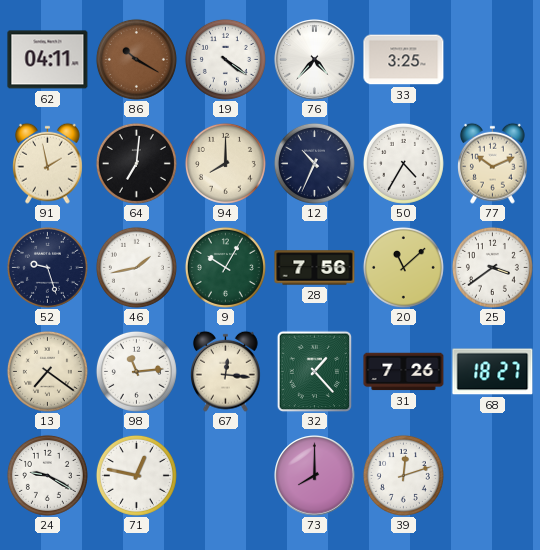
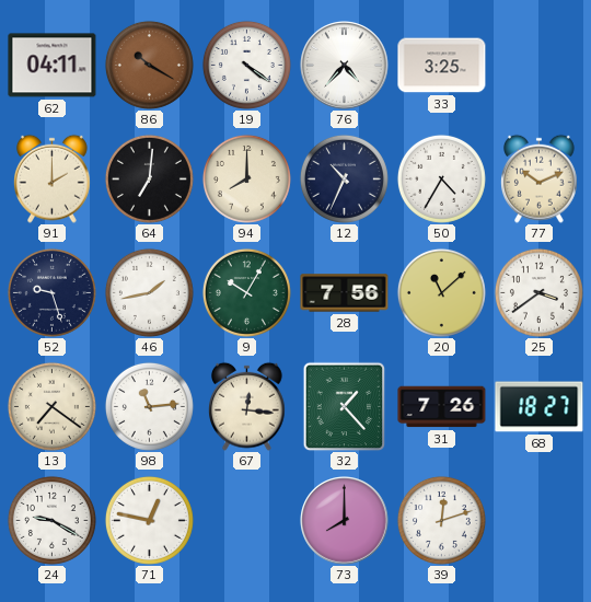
91: 1:58 -> 2:00
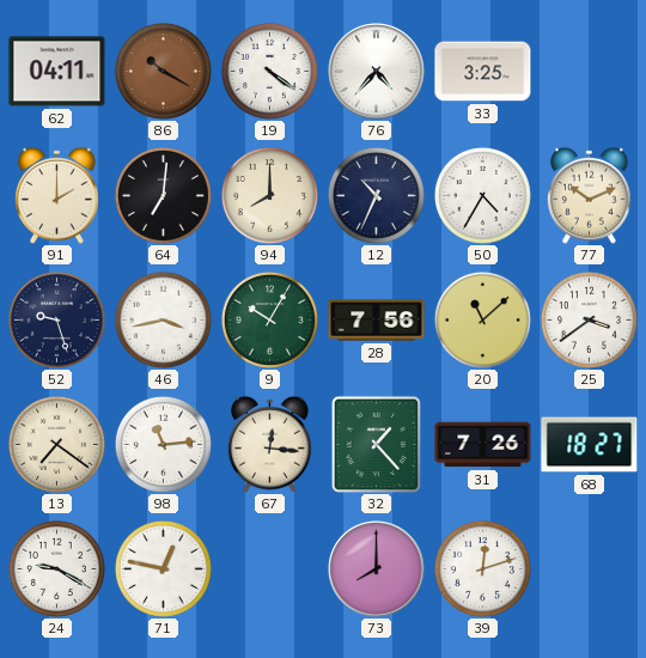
46: 1:43 -> 3:43
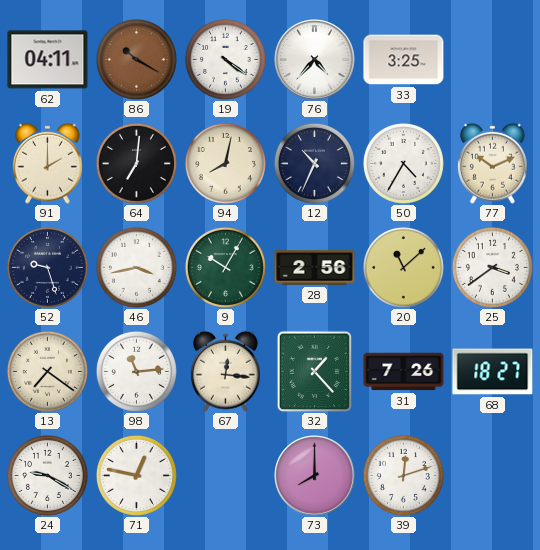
94: 8:00 -> 8:02
28: 7:56 -> 2:56
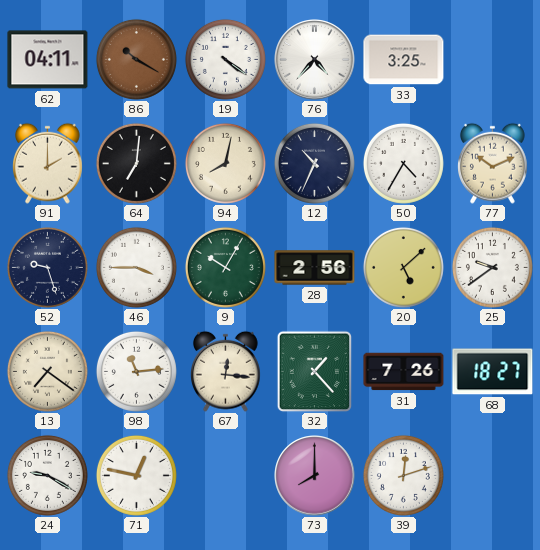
46: 3:43 -> 3:45
20: 11:08 -> 5:08
25: 3:39 -> 9:39
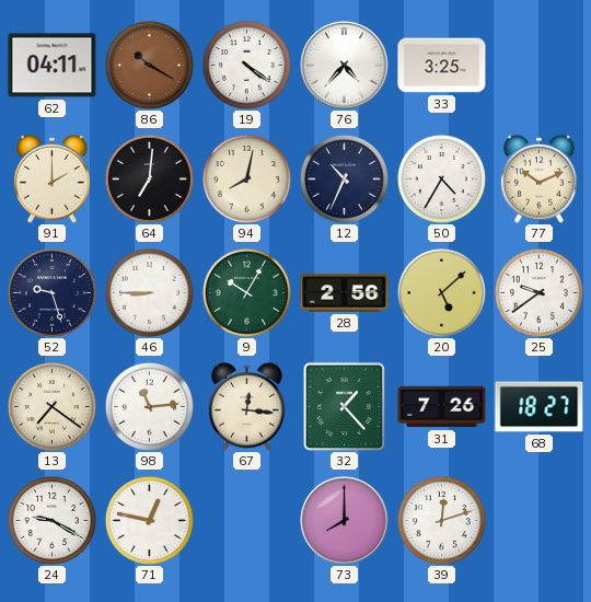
46: 3:45 -> 8:45
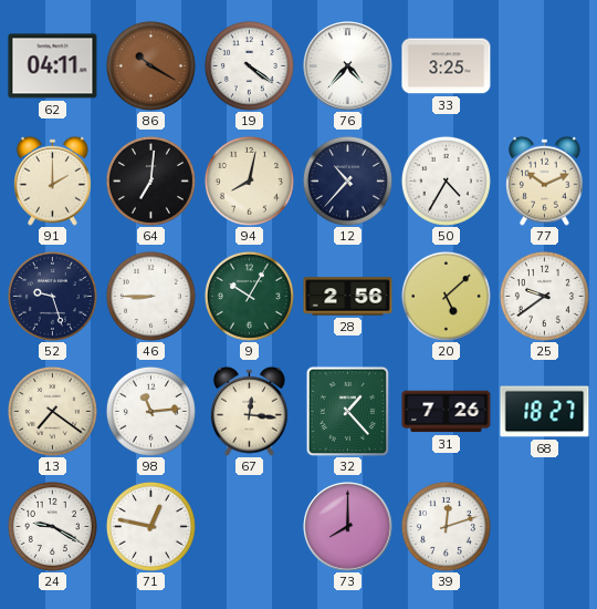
12: 10:34 -> 10:37
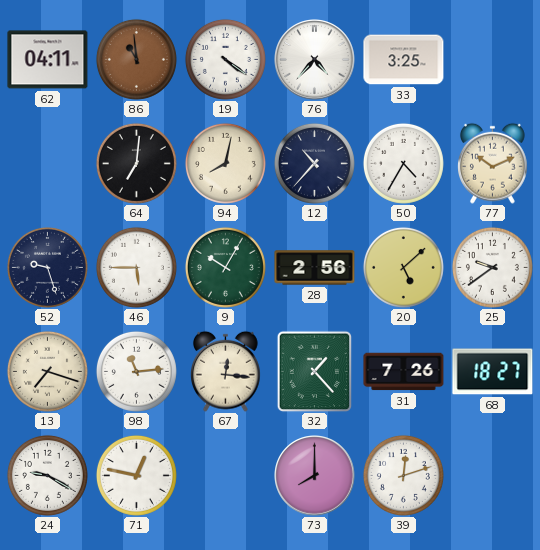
86: 10:20 -> 10:59
91: 2:00 -> none
46: 8:45 -> 5:45
13: 7:21 -> 7:18
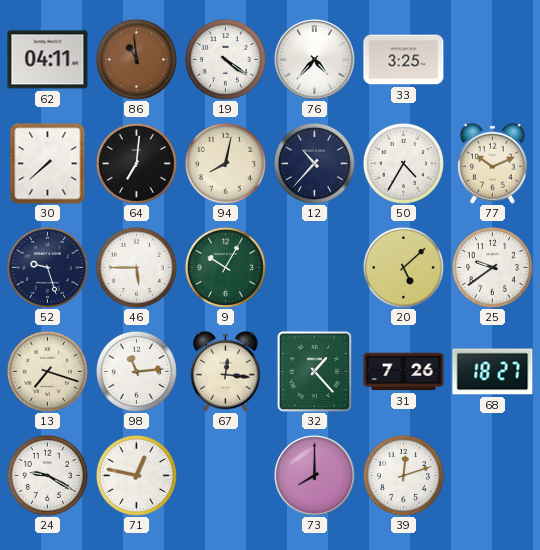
30: none -> 7:38
28: 2:56 -> none
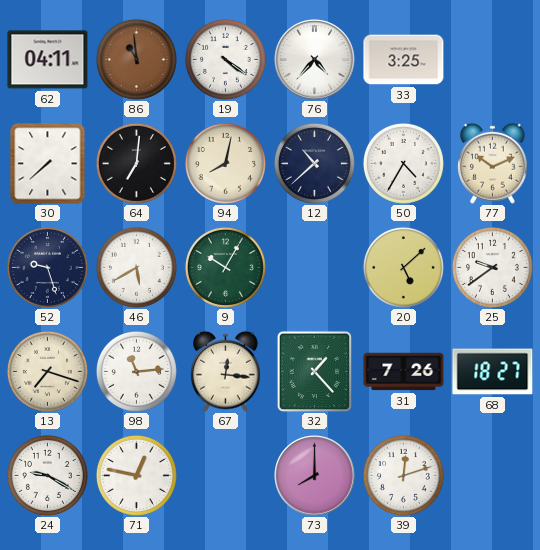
12: 10:37 -> 10:38
46: 5:45 -> 5:40
